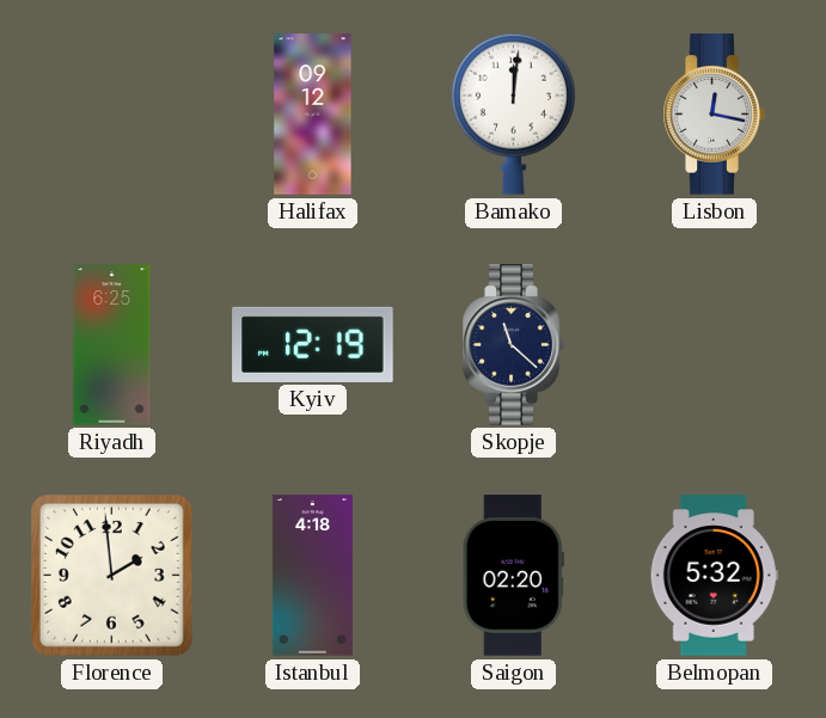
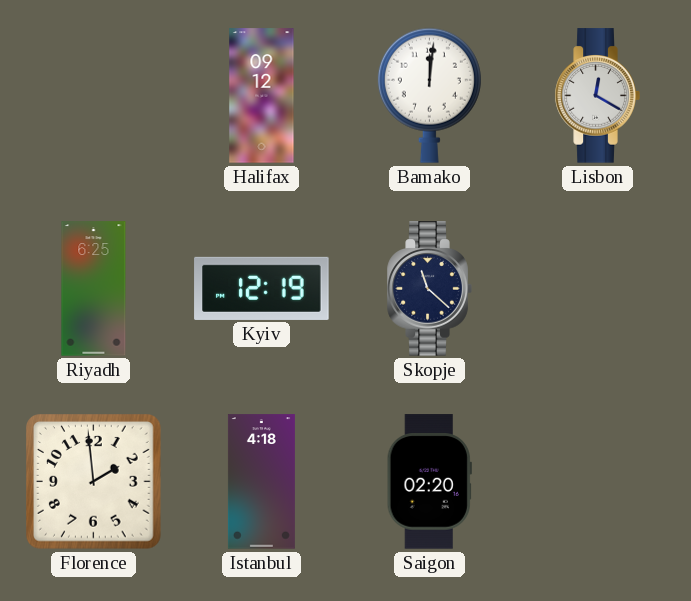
Lisbon: 12:17 -> 12:20
Belmopan: 5:32 -> none
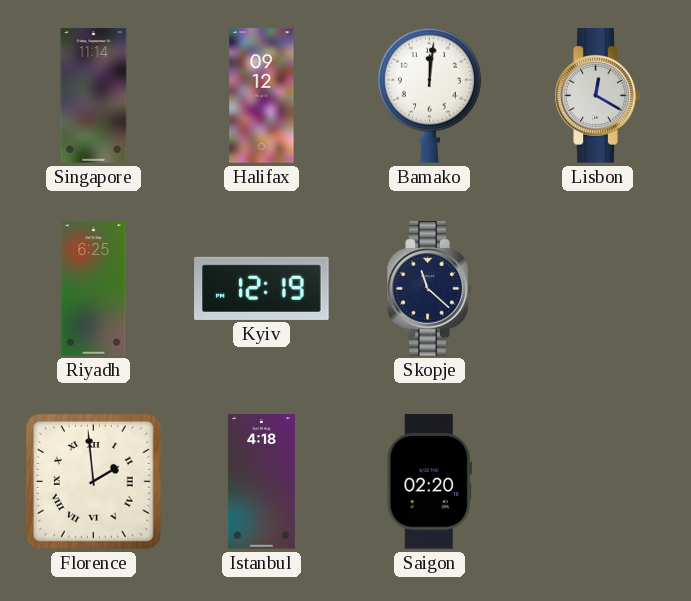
Singapore: none -> 11:14
Florence numerals: Arabic -> Roman
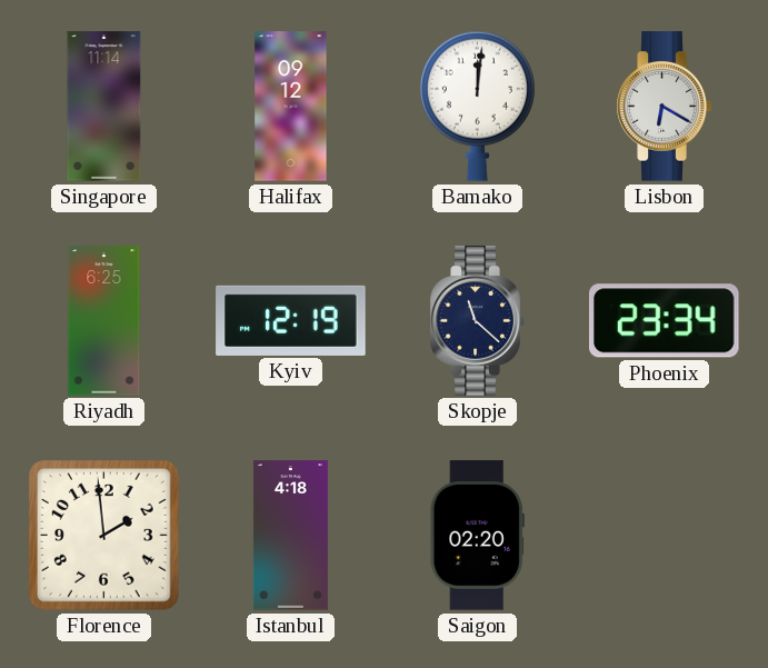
Lisbon: 12:20 -> 6:20
Phoenix: none -> 23:34
Florence numerals: Roman -> Arabic
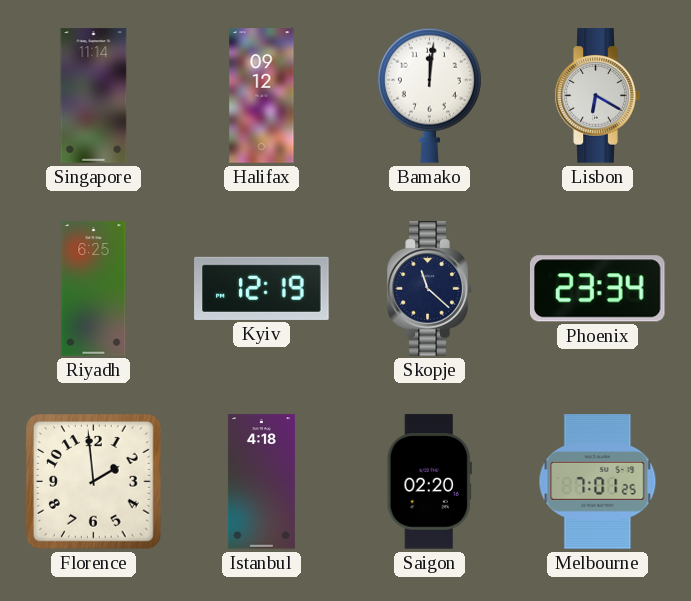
Melbourne: none -> 7:01
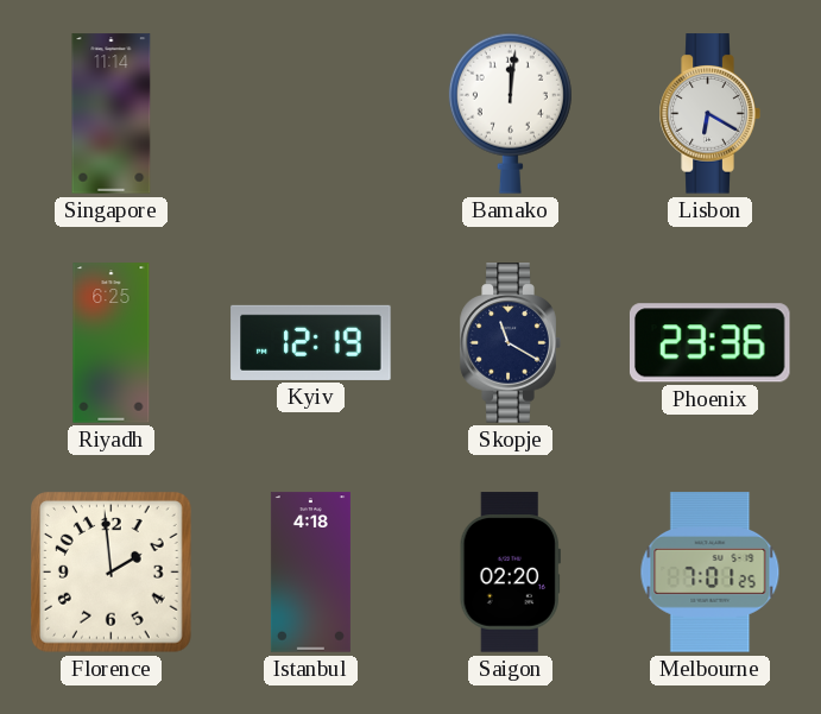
Halifax: 09:12 -> none
Skopje: 11:22 -> 11:20
Phoenix: 23:34 -> 23:36
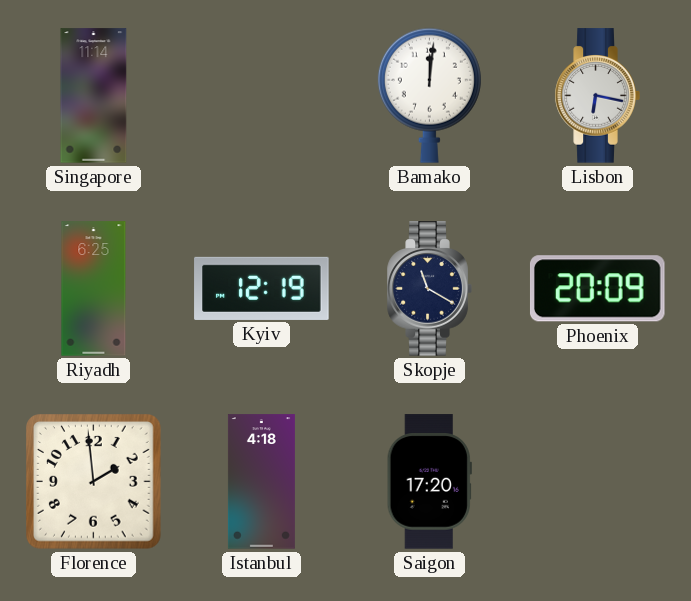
Lisbon: 6:20 -> 6:17
Phoenix: 23:36 -> 20:09
Saigon: 02:20 -> 17:20
Melbourne: 7:01 -> none
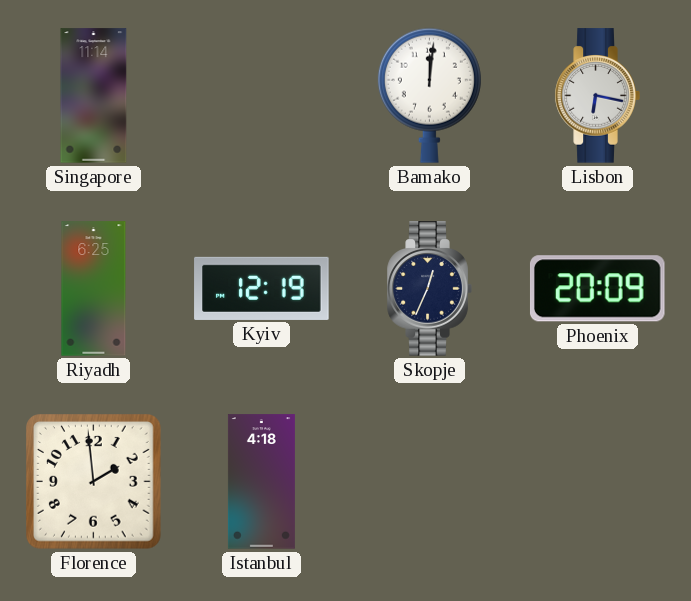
Skopje: 11:20 -> 12:34
Saigon: 17:20 -> none
